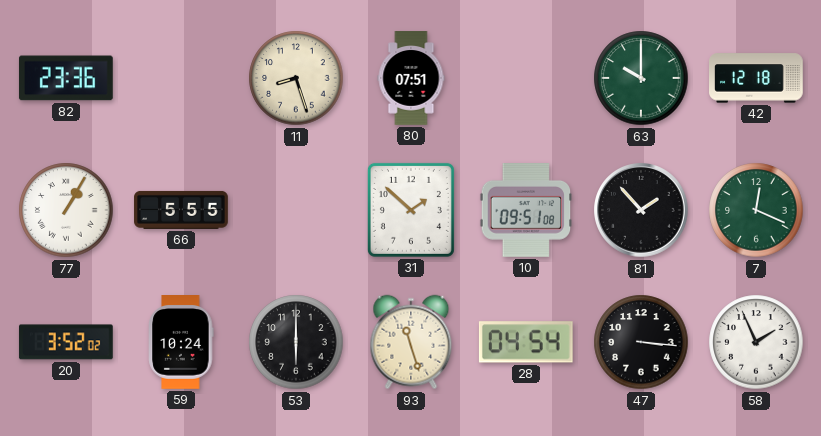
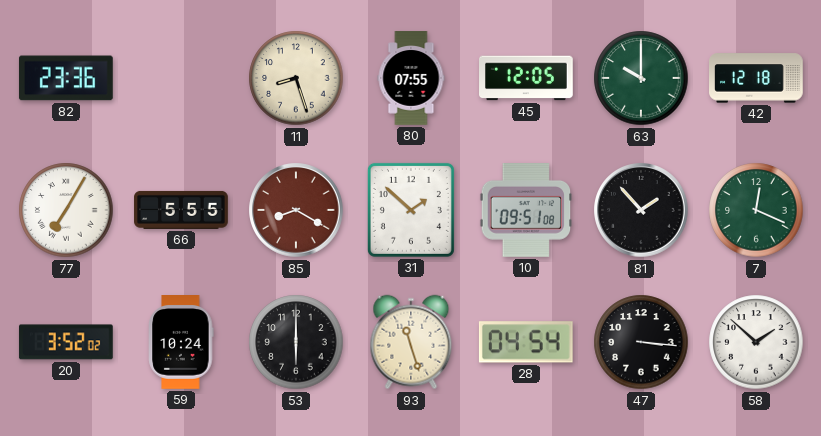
80: 07:51 -> 07:55
45: none -> 12:05
77: 1:05 -> 7:05
85: none -> 8:20
58: 1:56 -> 1:52
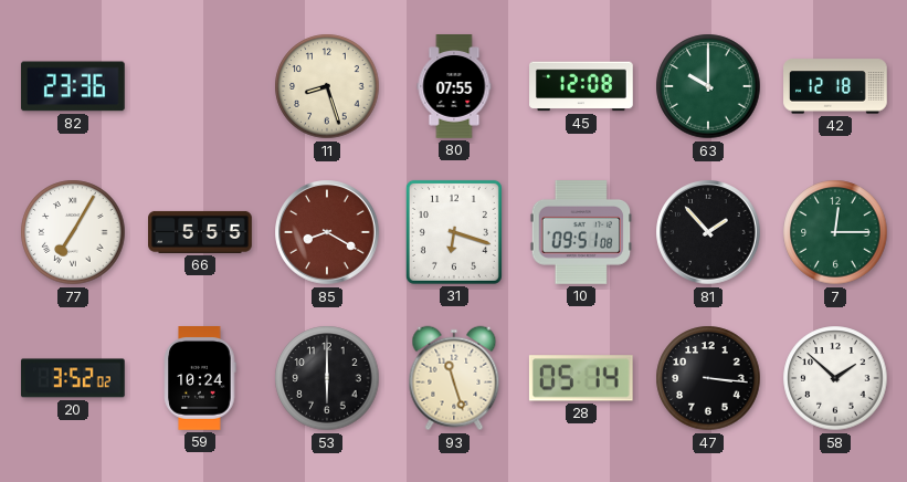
45: 12:05 -> 12:08
31: 1:52 -> 6:18
7: 12:19 -> 12:15
28: 04:54 -> 05:14
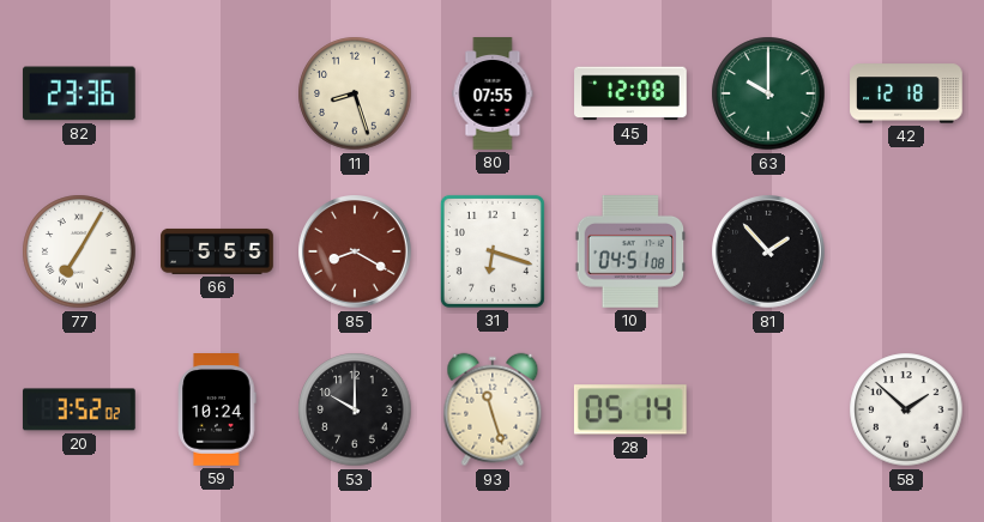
10: 09:51 -> 04:51
7: 12:15 -> none
53: 6:00 -> 10:00
47: 3:16 -> none
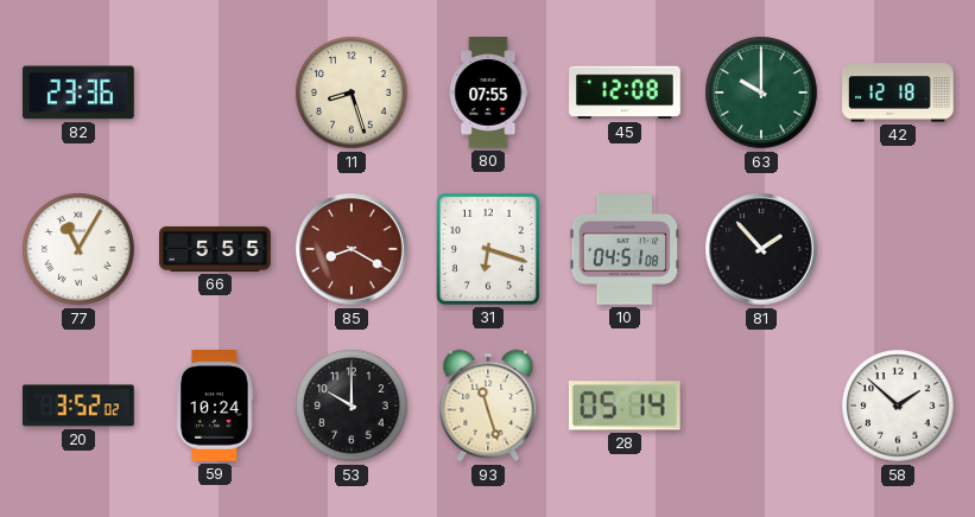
77: 7:05 -> 11:05
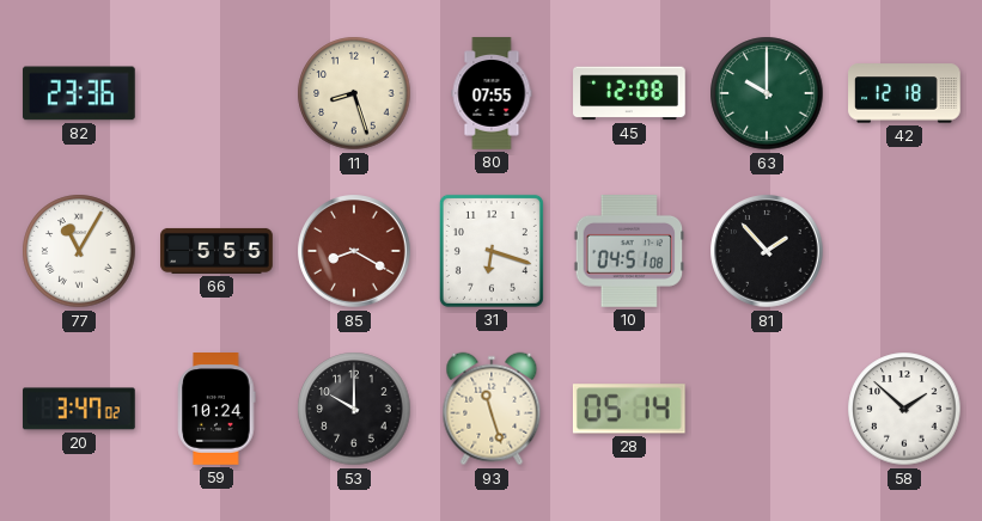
20: 3:52 -> 3:47
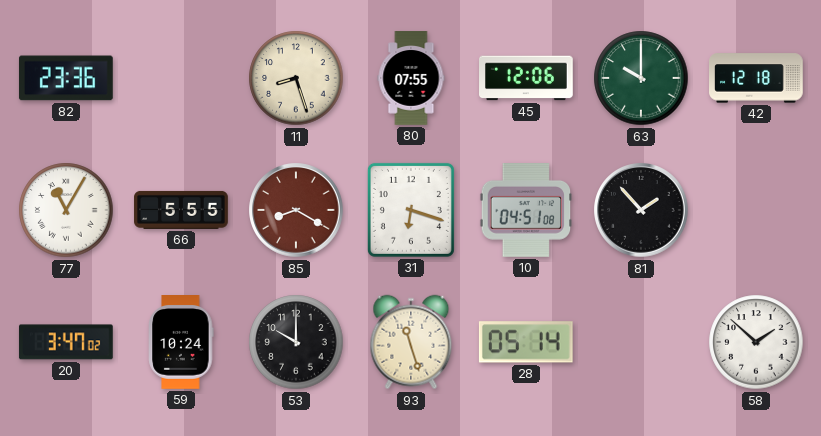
45: 12:08 -> 12:06
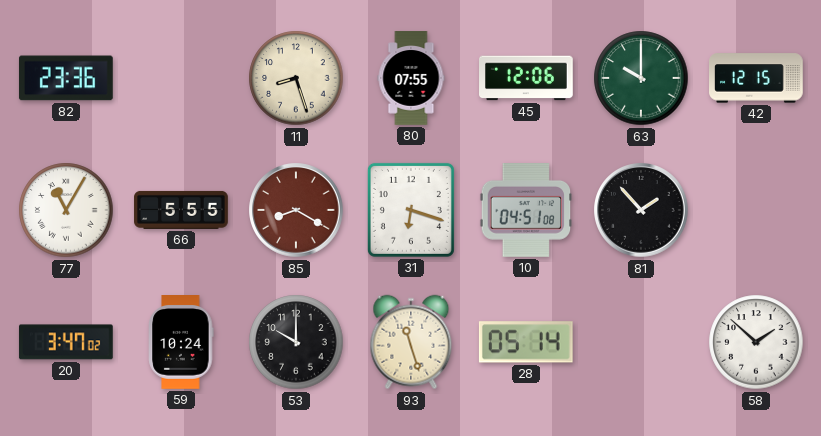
42: 12:18 -> 12:15
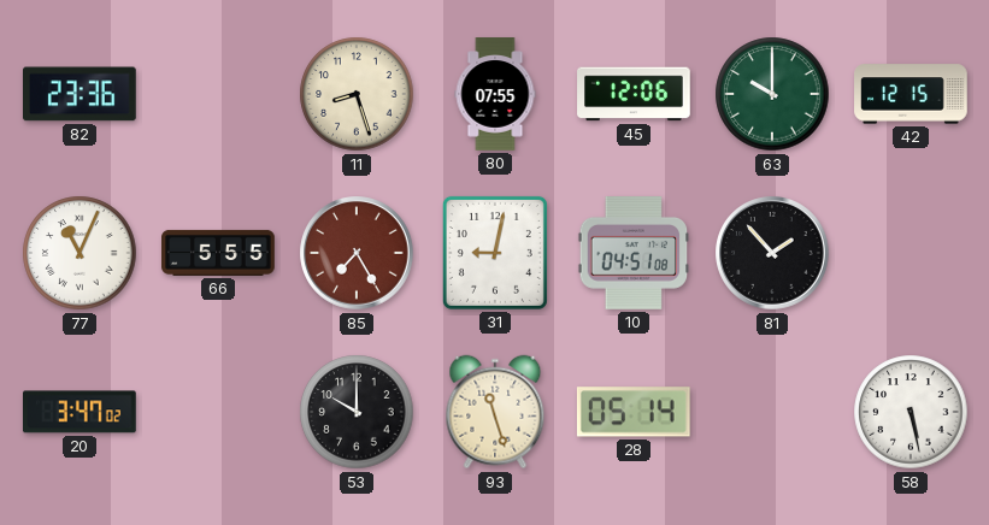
77: 11:05 -> 11:04
85: 8:20 -> 7:25
31: 6:18 -> 9:02
59: 10:24 -> none
58: 1:52 -> 5:28
